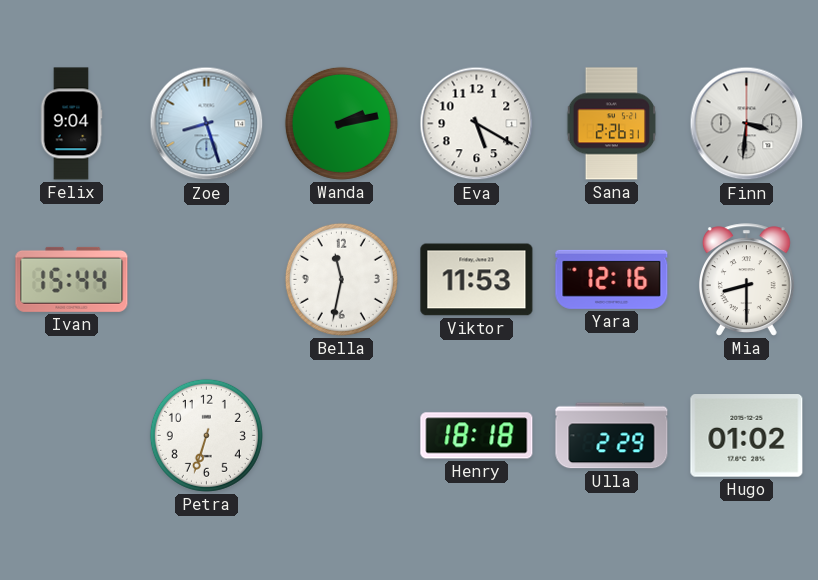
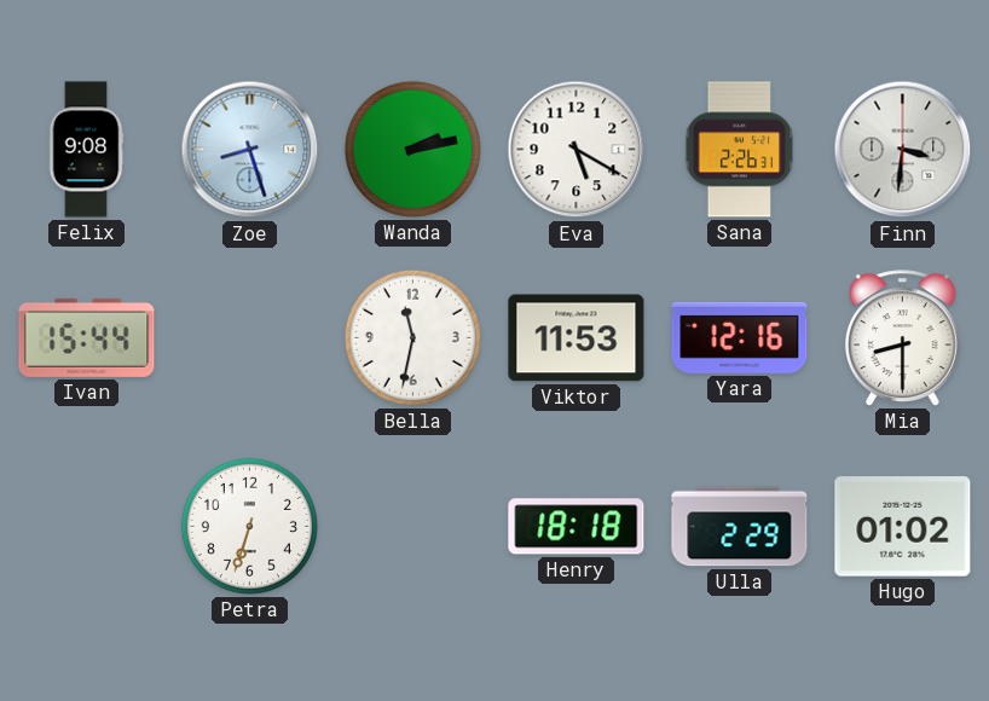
Felix: 9:04 -> 9:08
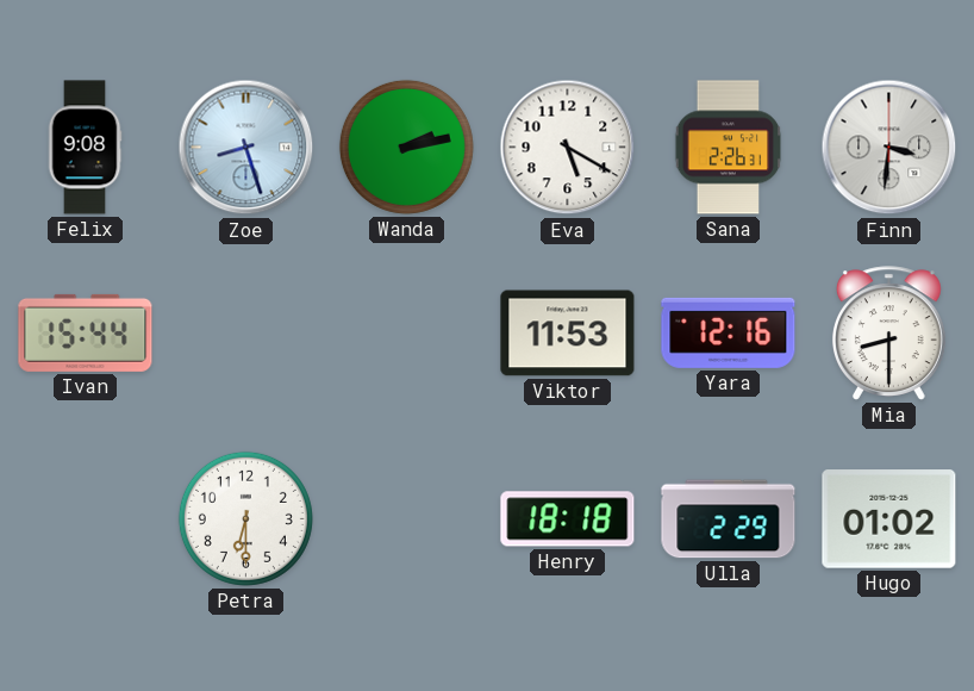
Bella: 11:32 -> none
Petra: 6:33 -> 6:30
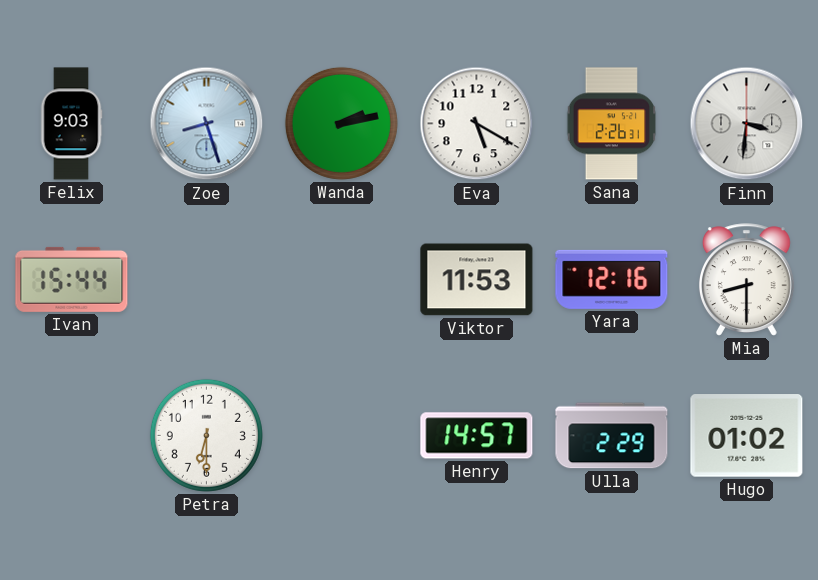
Felix: 9:08 -> 9:03
Henry: 18:18 -> 14:57
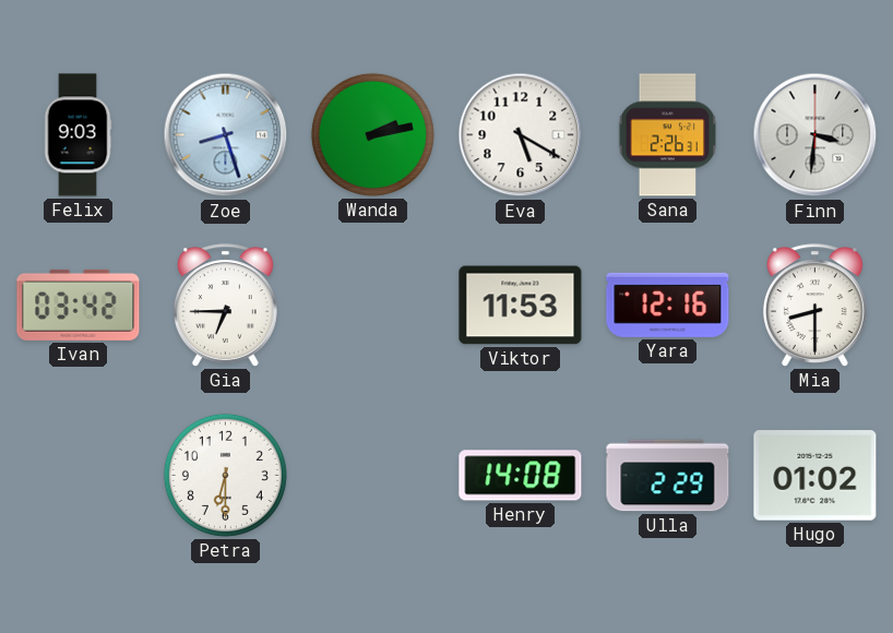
Ivan: 15:44 -> 03:42
Gia: none -> 6:45
Henry: 14:57 -> 14:08
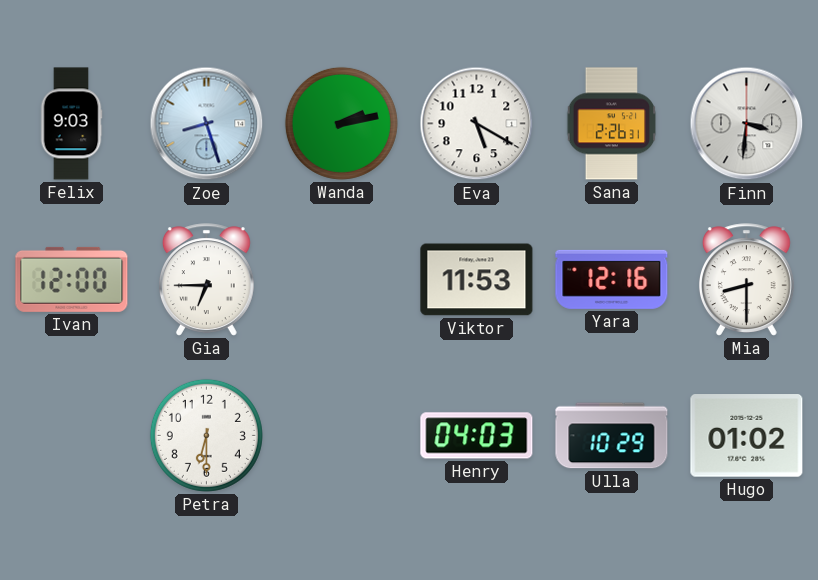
Ivan: 03:42 -> 12:00
Henry: 14:08 -> 04:03
Ulla: 2:29 -> 10:29
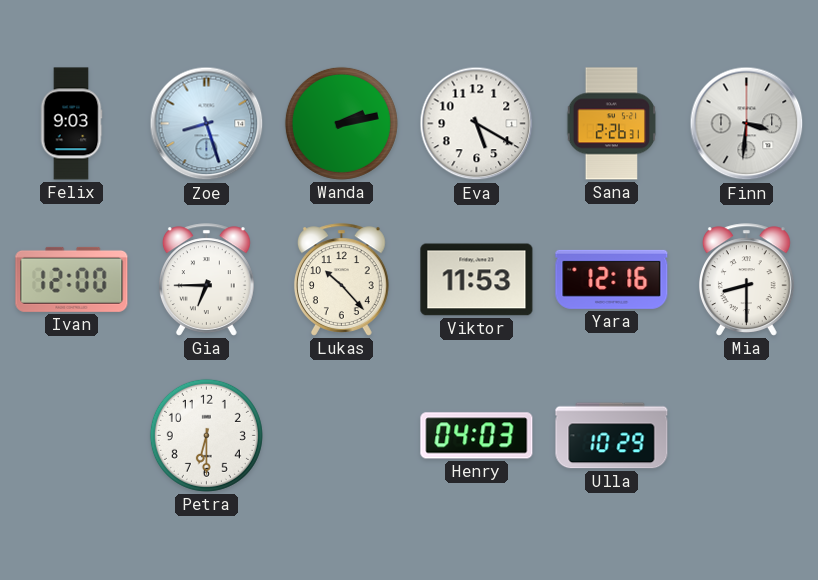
Lukas: none -> 10:23
Hugo: 01:02 -> none
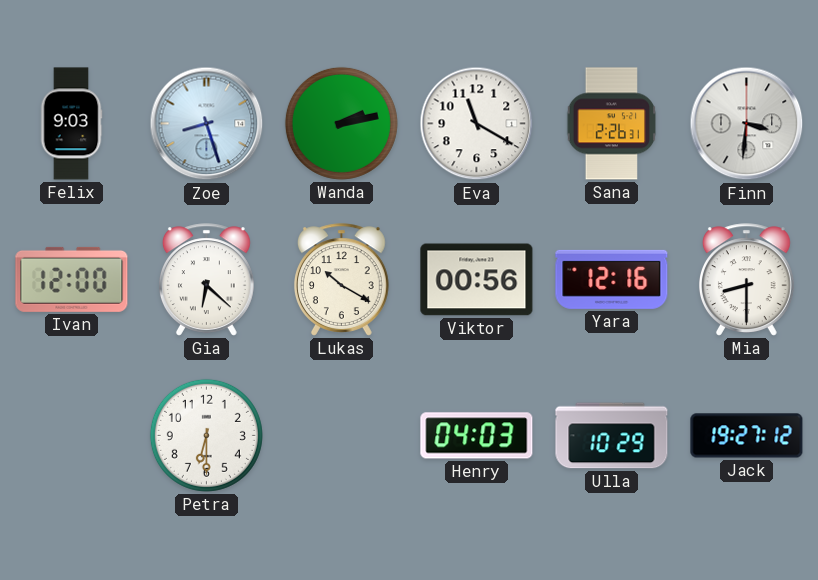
Eva: 5:20 -> 11:20
Gia: 6:45 -> 6:22
Lukas: 10:23 -> 10:20
Viktor: 11:53 -> 00:56
Jack: none -> 19:27
